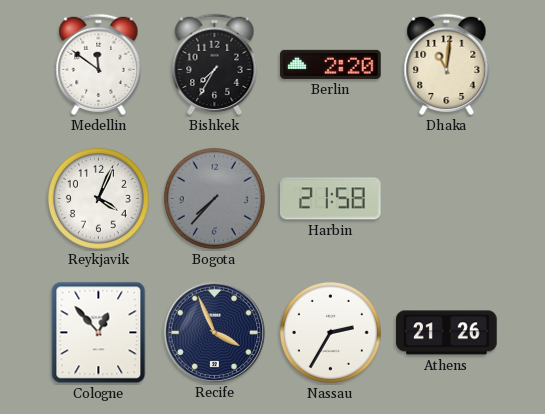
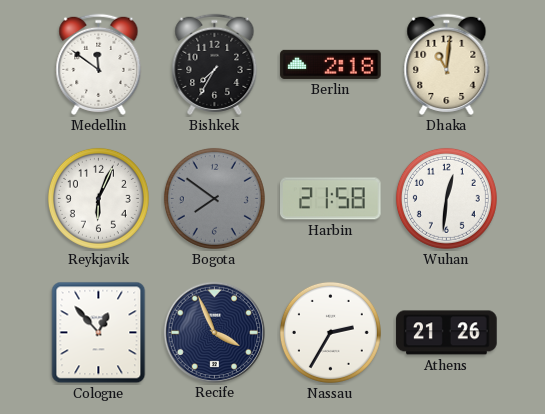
Berlin: 2:20 -> 2:18
Reykjavik: 4:04 -> 6:04
Bogota: 7:37 -> 7:51
Wuhan: none -> 12:31
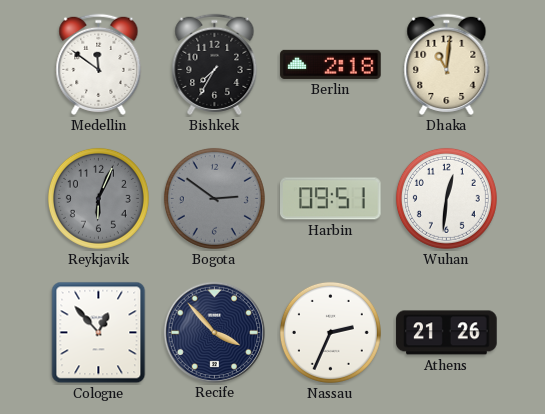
Reykjavik dial: white -> grey
Bogota: 7:51 -> 2:51
Harbin: 21:58 -> 09:51
Recife: 3:56 -> 3:53
Nassau: 2:35 -> 2:34
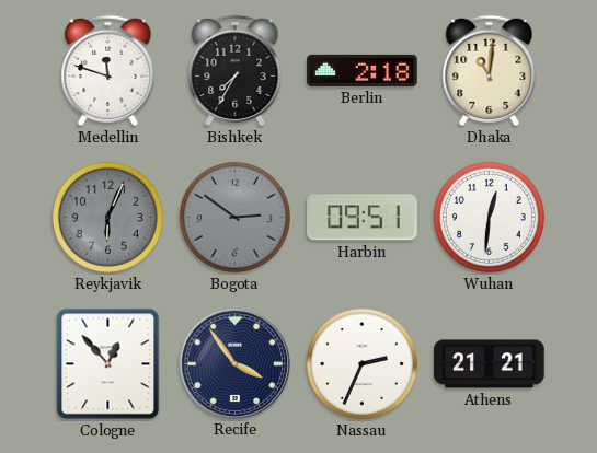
Medellin: 11:51 -> 11:48
Recife: 3:53 -> 3:54
Athens: 21:26 -> 21:21
